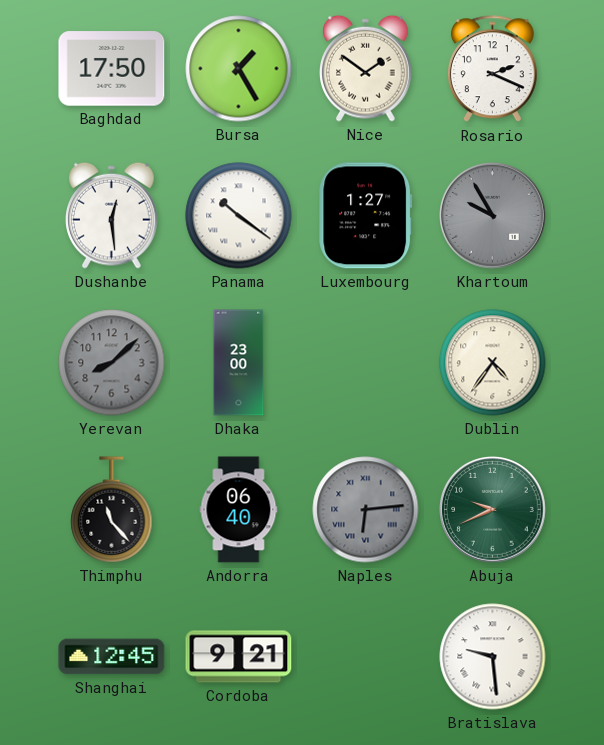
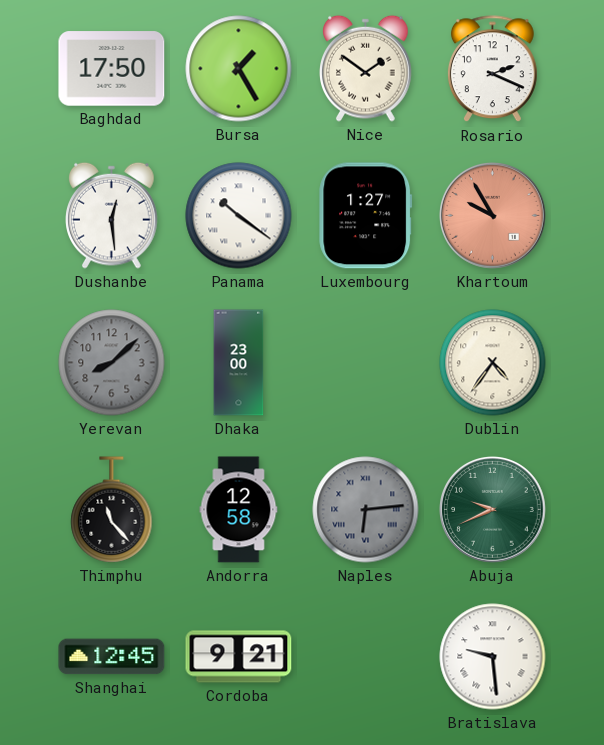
Khartoum dial: grey -> salmon
Andorra: 06:40 -> 12:58
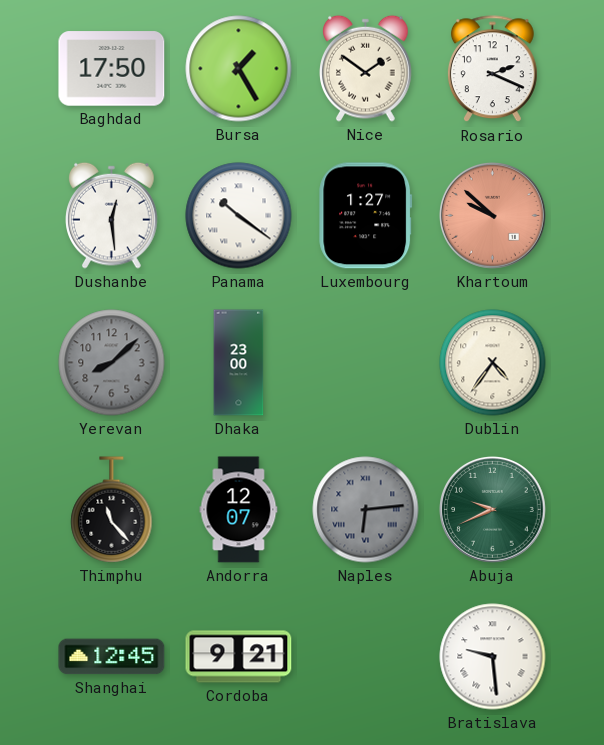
Khartoum: 9:55 -> 9:52
Andorra: 12:58 -> 12:07
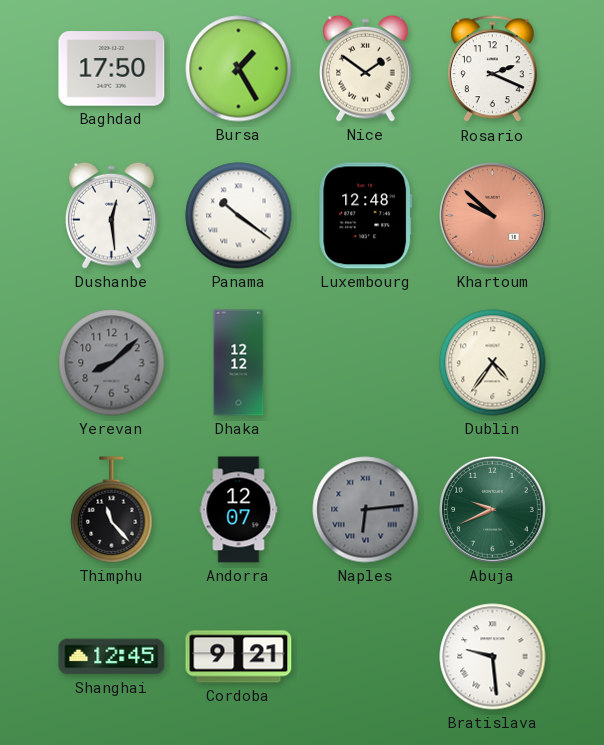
Luxembourg: 1:27 -> 12:48
Dhaka: 23:00 -> 12:12
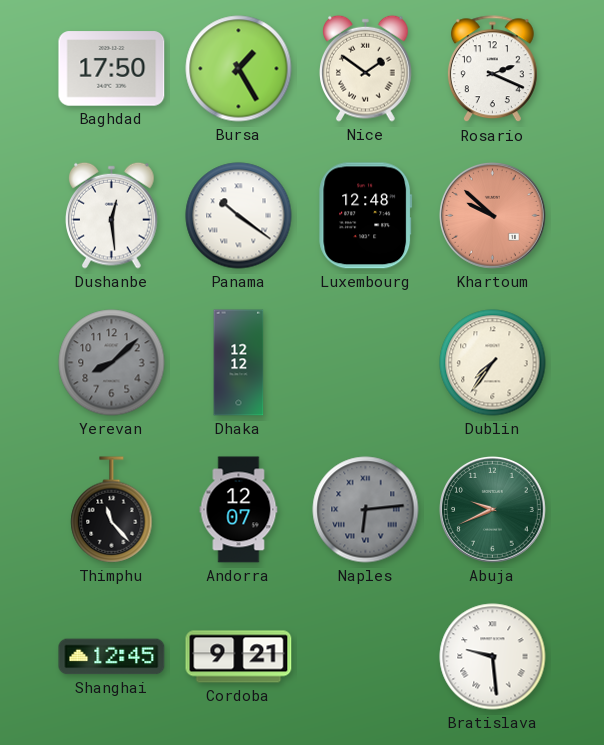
Dublin: 4:36 -> 7:36
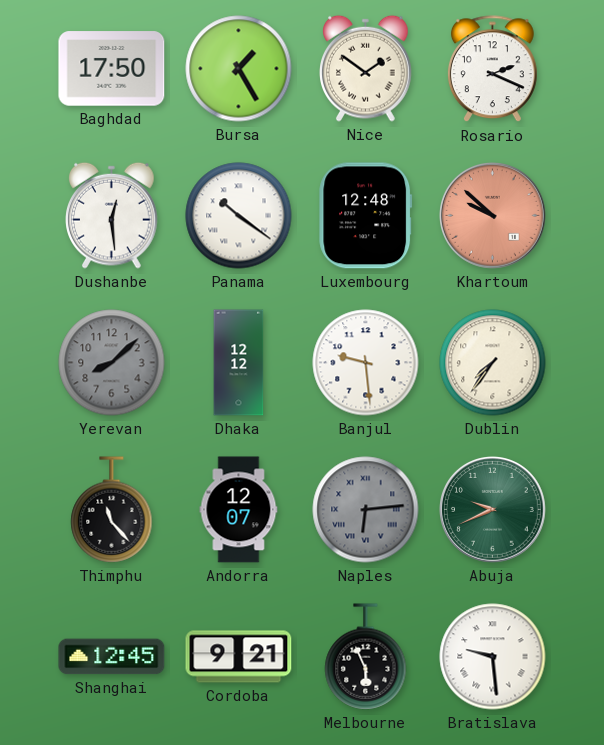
Banjul: none -> 9:29
Melbourne: none -> 5:56
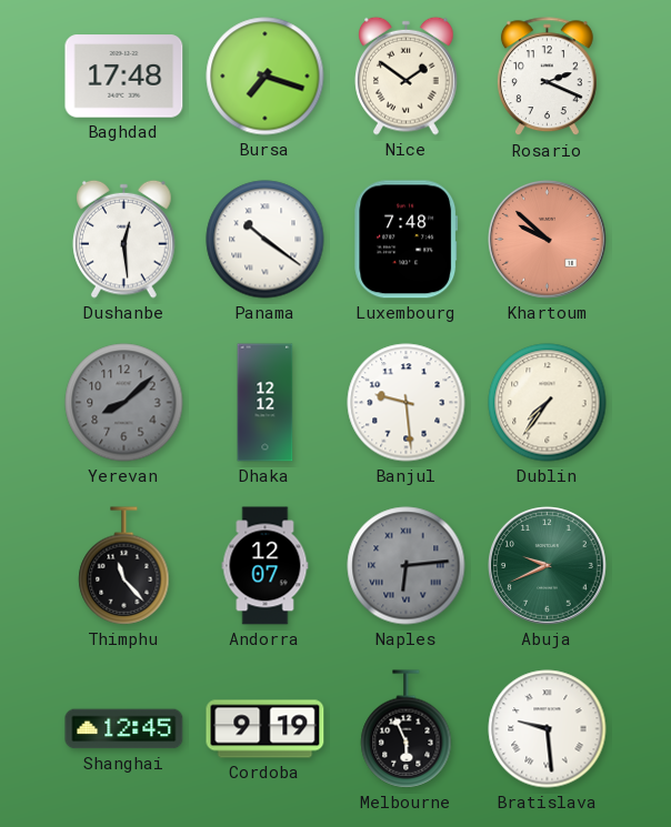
Baghdad: 17:50 -> 17:48
Bursa: 1:25 -> 7:18
Luxembourg: 12:48 -> 7:48
Cordoba: 9:21 -> 9:19
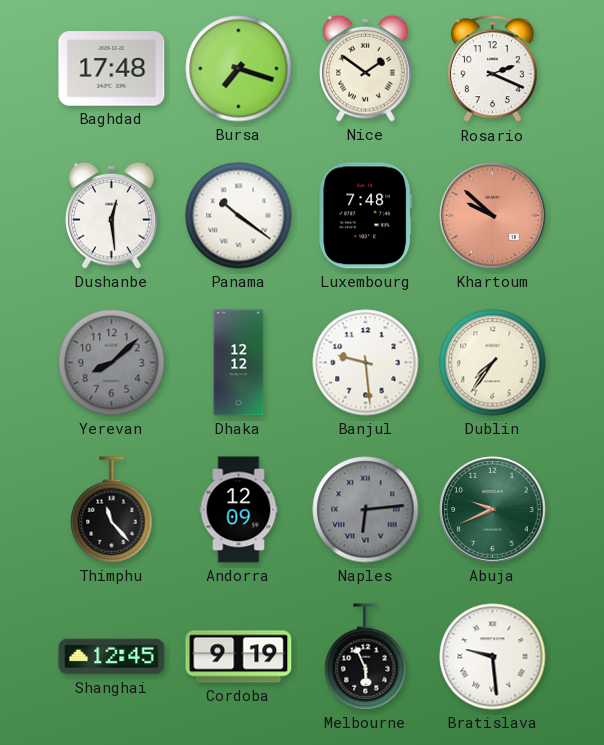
Andorra: 12:07 -> 12:09
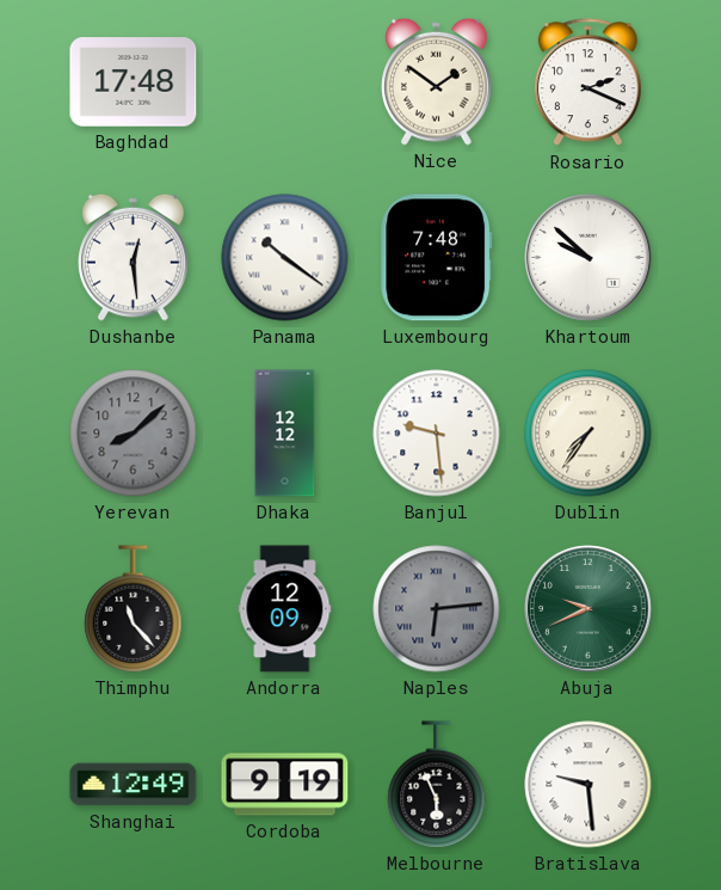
Bursa: 7:18 -> none
Khartoum dial: salmon -> white
Shanghai: 12:45 -> 12:49
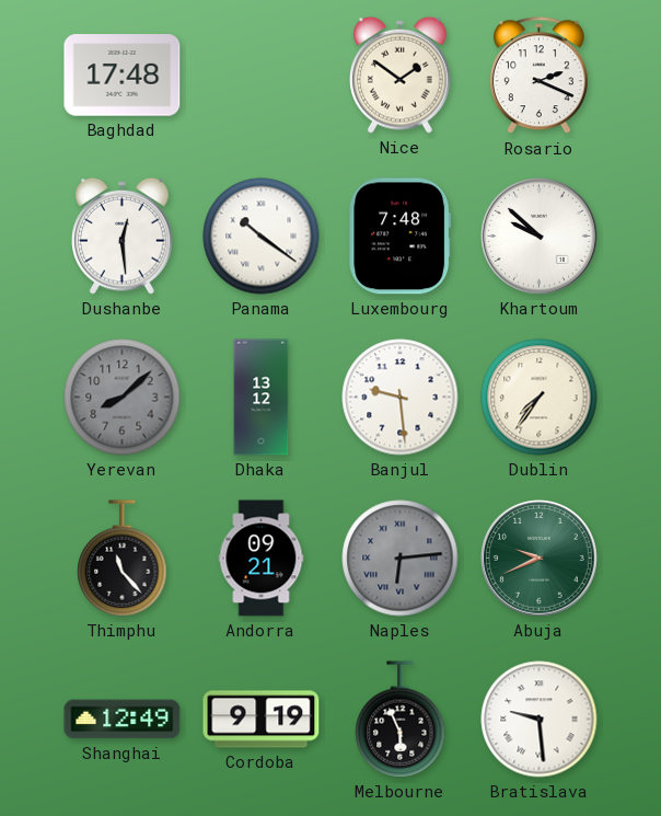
Dhaka: 12:12 -> 13:12
Andorra: 12:09 -> 09:21
